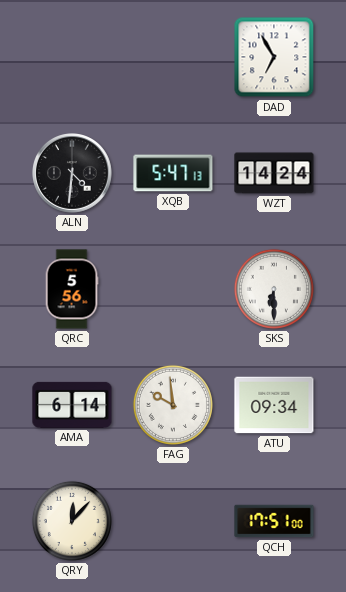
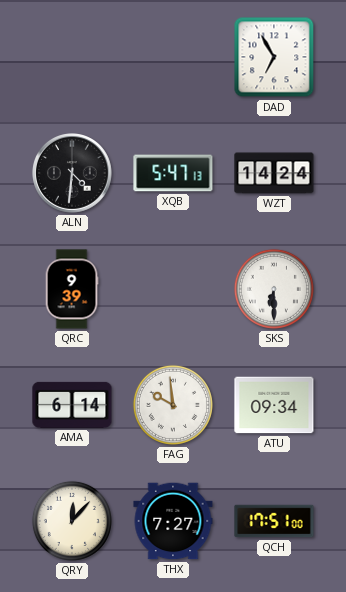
QRC: 5:56 -> 9:39
THX: none -> 7:27
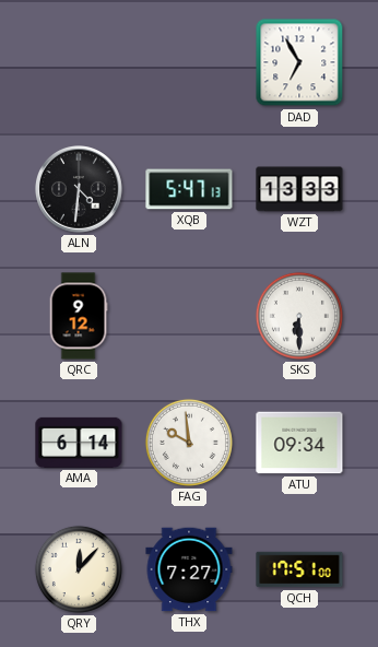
WZT: 14:24 -> 13:33
QRC: 9:39 -> 9:12
